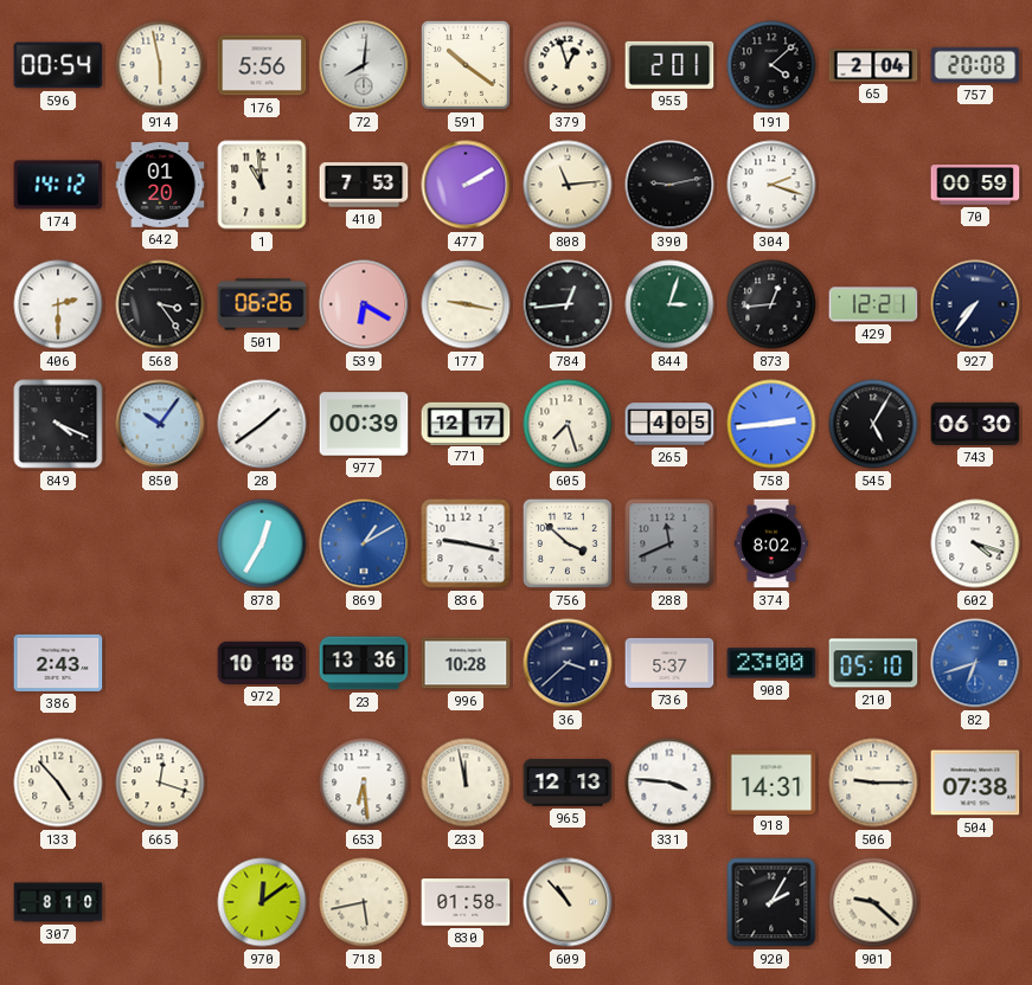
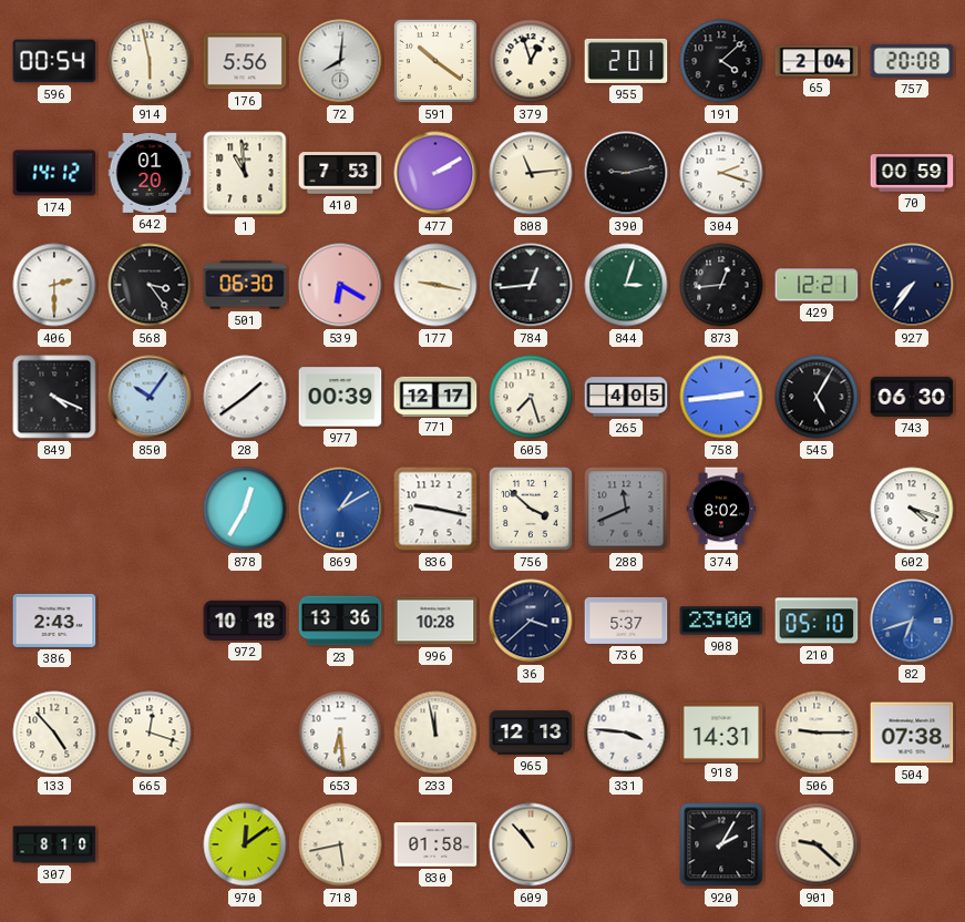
501: 06:26 -> 06:30
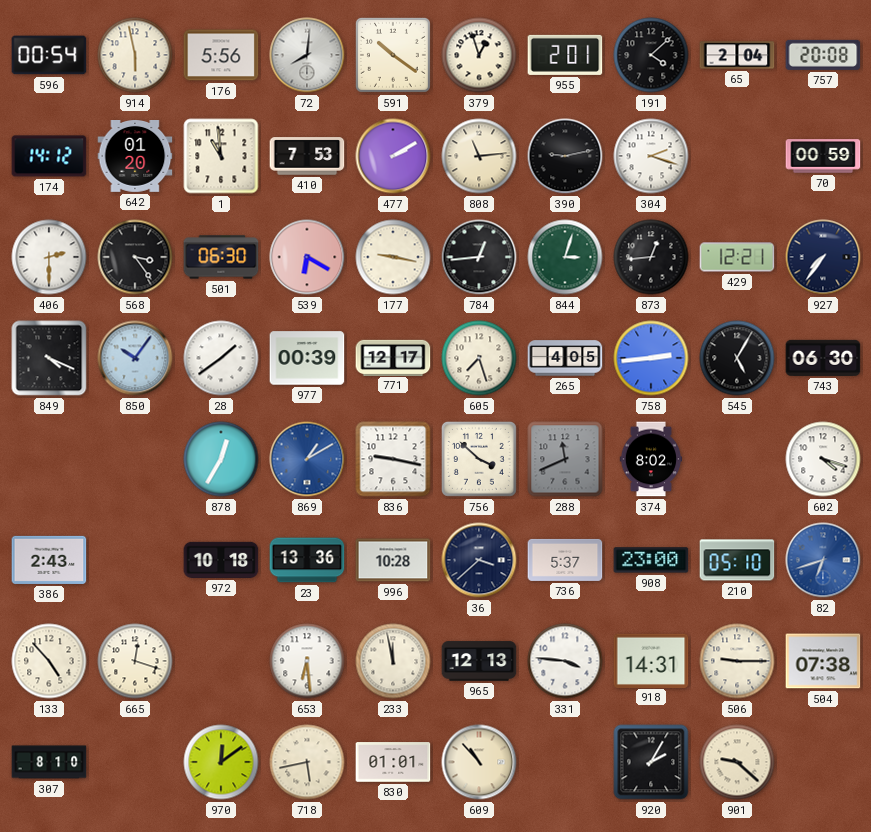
830: 01:58 -> 01:01
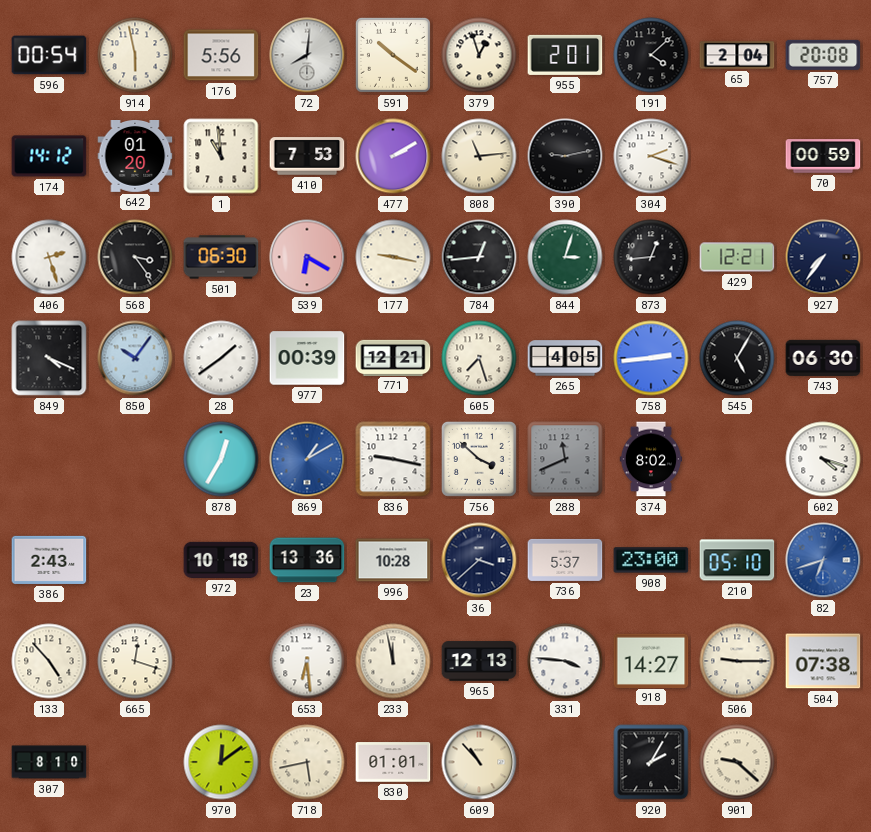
406: 2:30 -> 2:27
771: 12:17 -> 12:21
918: 14:31 -> 14:27
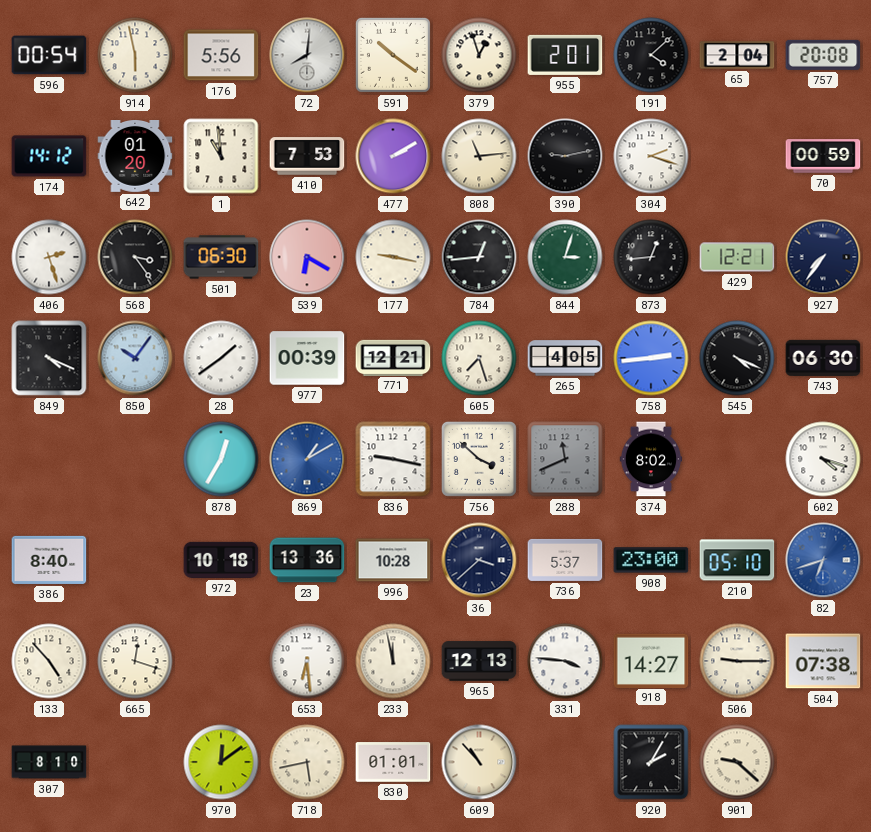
545: 5:05 -> 4:19
386: 2:43 -> 8:40
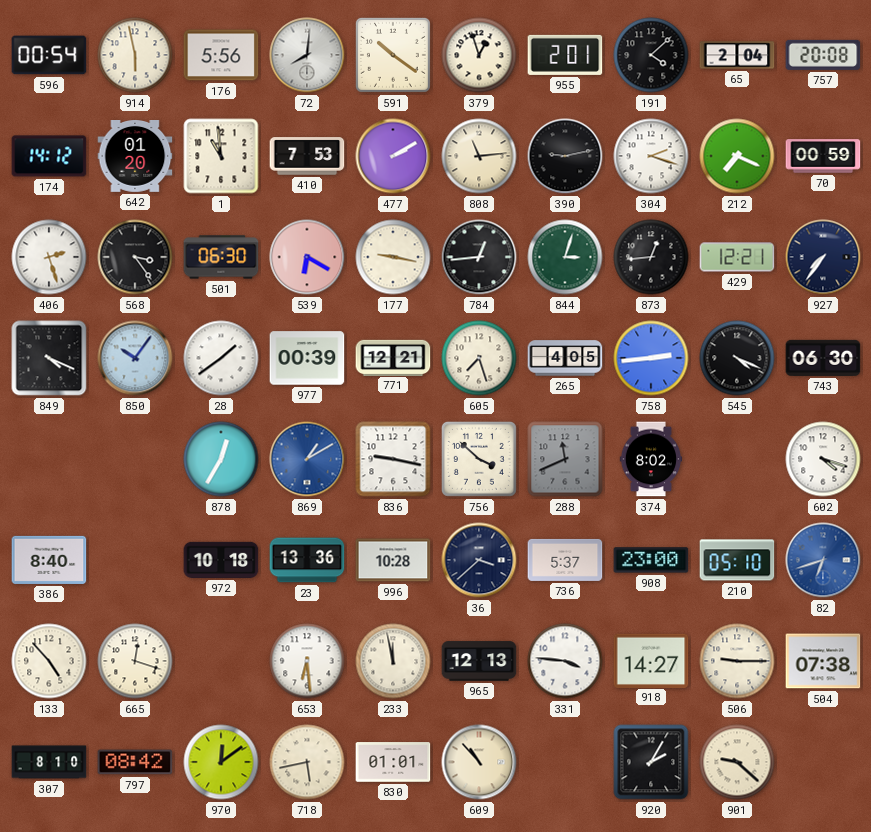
212: none -> 7:19
797: none -> 08:42
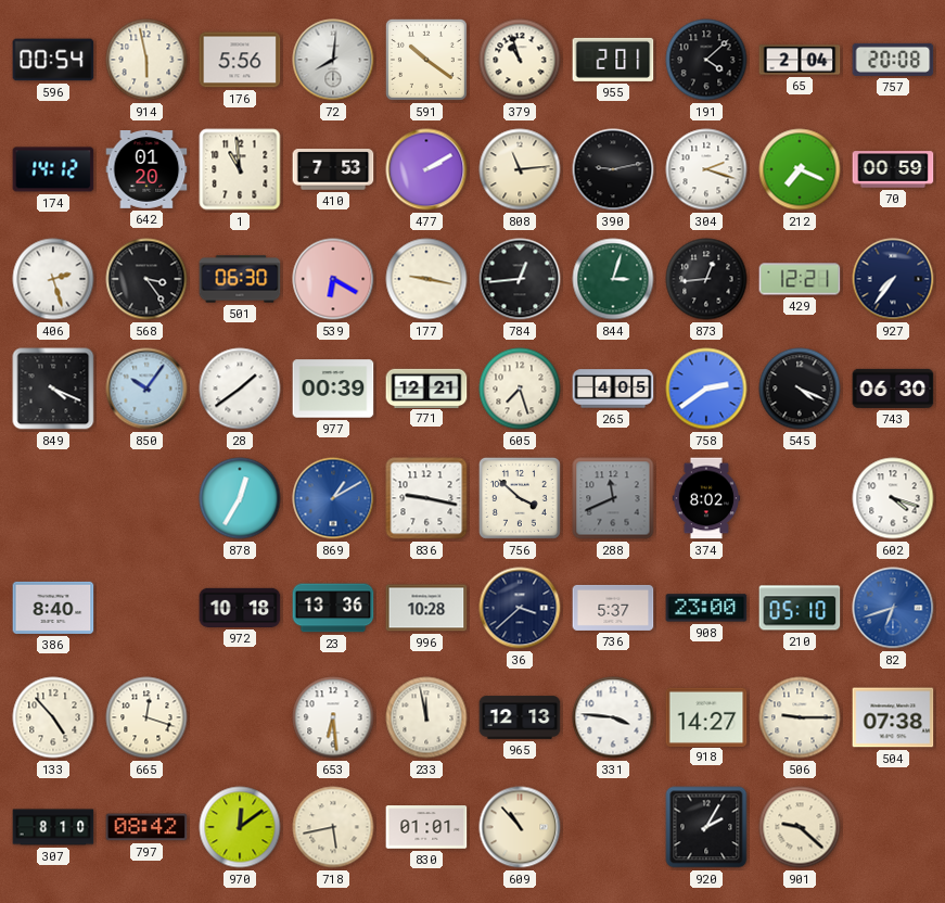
379: 12:57 -> 10:57
758: 2:44 -> 2:39
